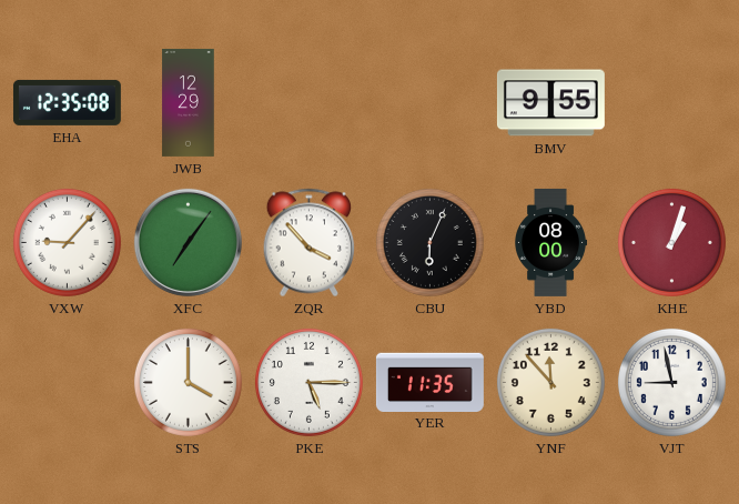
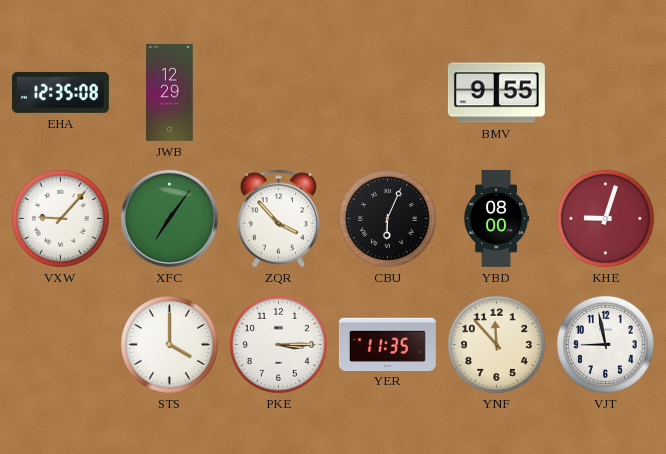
KHE: 1:03 -> 9:03
PKE: 5:15 -> 3:15
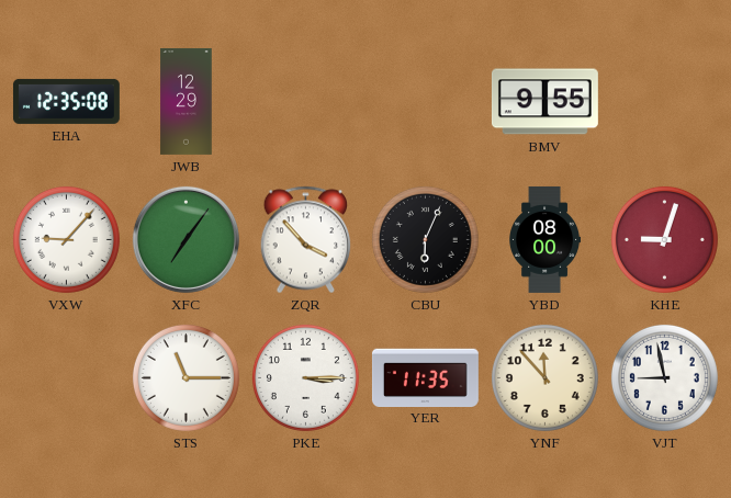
STS: 4:00 -> 11:15
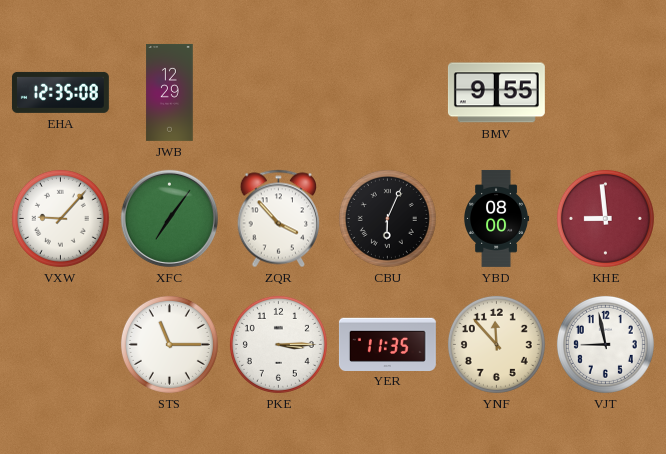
KHE: 9:03 -> 8:59
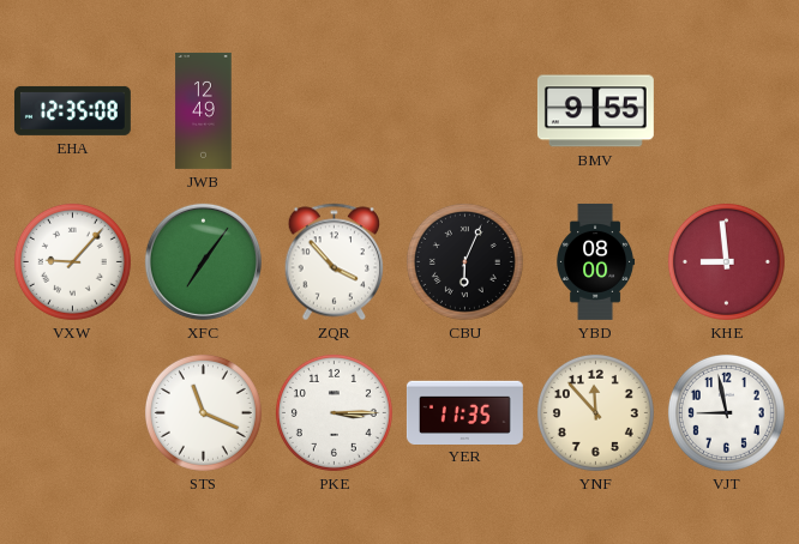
JWB: 12:29 -> 12:49
STS: 11:15 -> 11:19
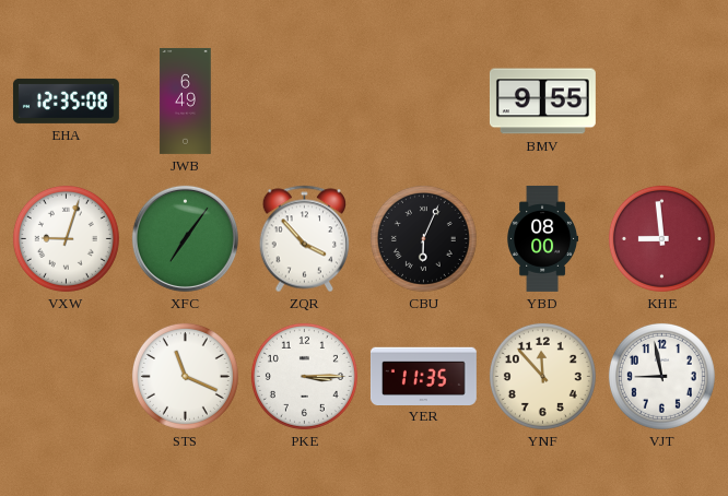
JWB: 12:49 -> 6:49
VXW: 9:07 -> 9:03
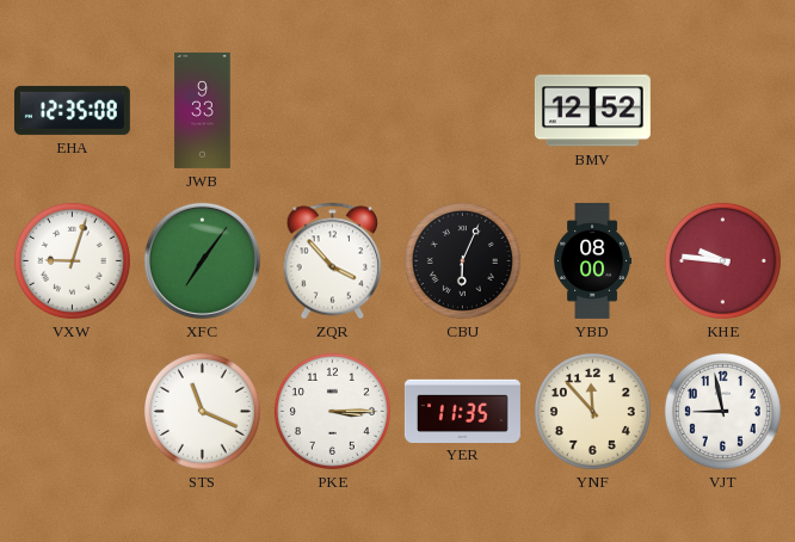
JWB: 6:49 -> 9:33
BMV: 9:55 -> 12:52
KHE: 8:59 -> 9:46
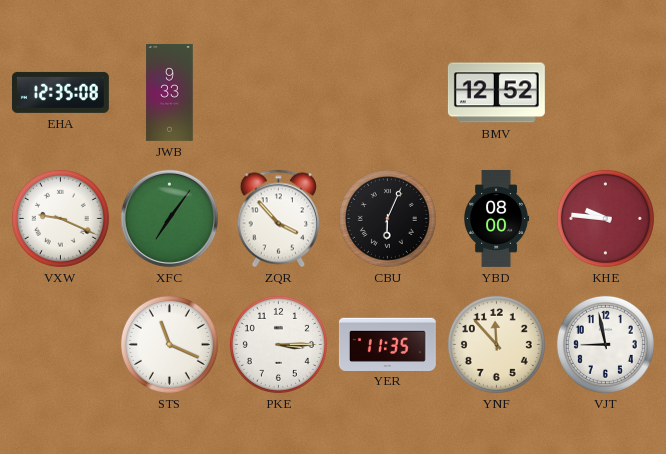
VXW: 9:03 -> 9:19
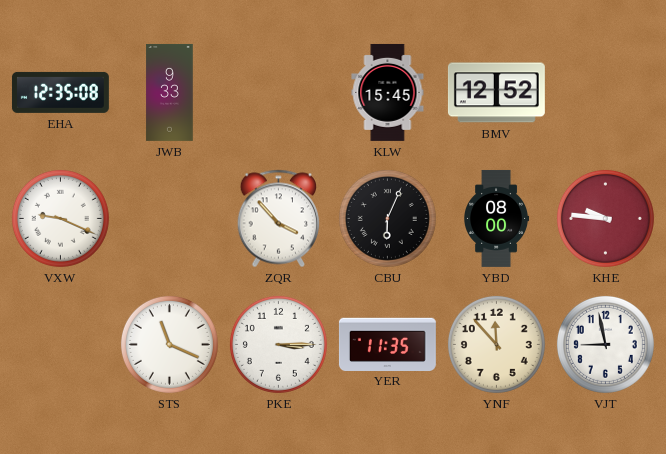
KLW: none -> 15:45
XFC: 7:06 -> none
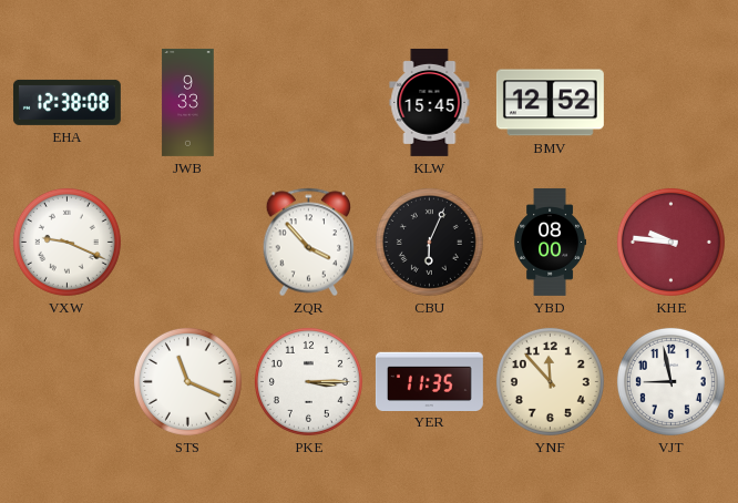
EHA: 12:35 -> 12:38
